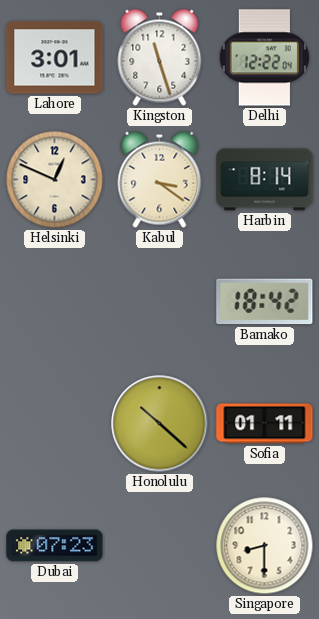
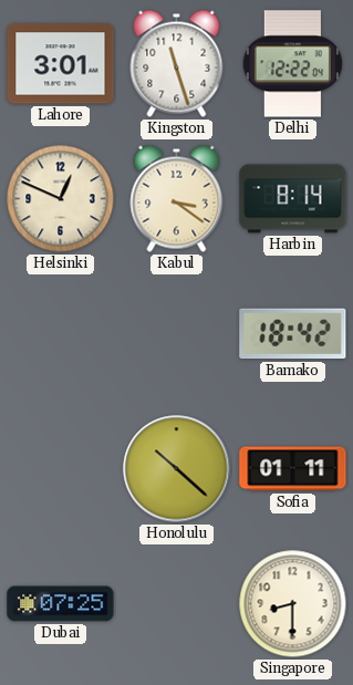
Dubai: 07:23 -> 07:25
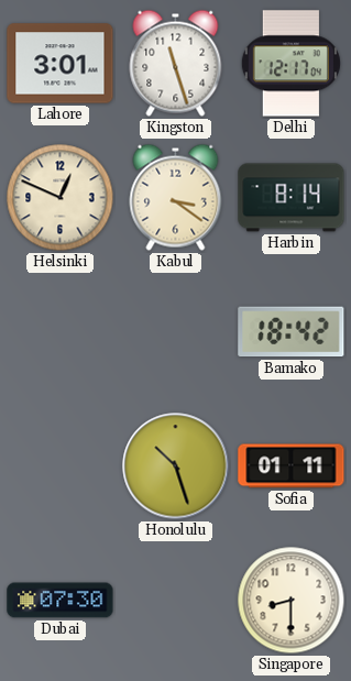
Delhi: 12:22 -> 12:17
Honolulu: 10:22 -> 10:27
Dubai: 07:25 -> 07:30
